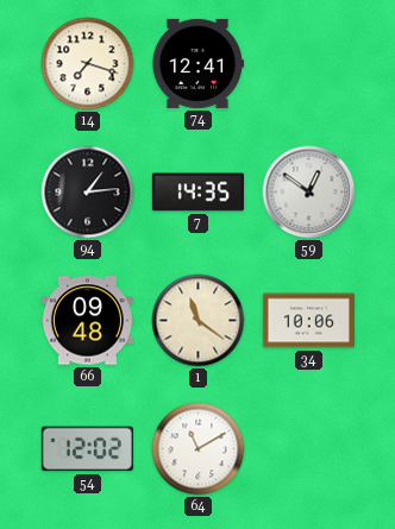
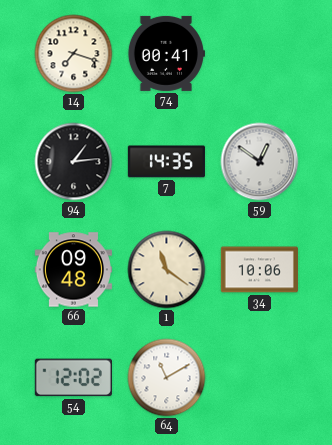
74: 12:41 -> 00:41
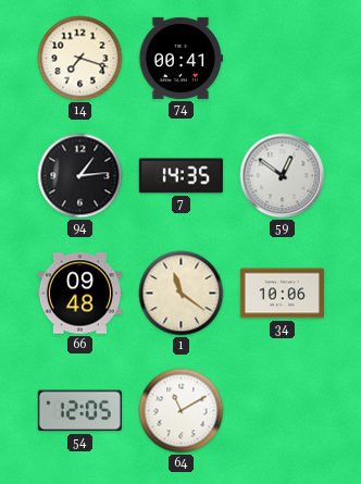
54: 12:02 -> 12:05
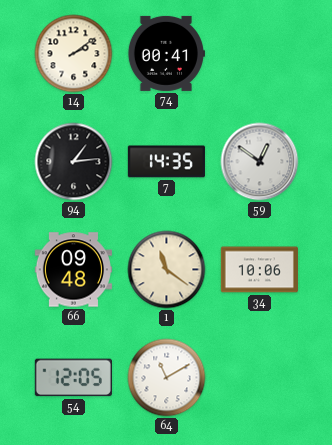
14: 7:18 -> 2:09
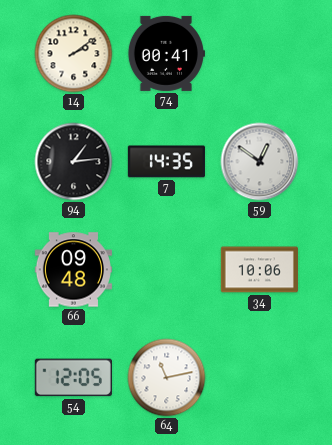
1: 11:21 -> none
64: 11:10 -> 11:13
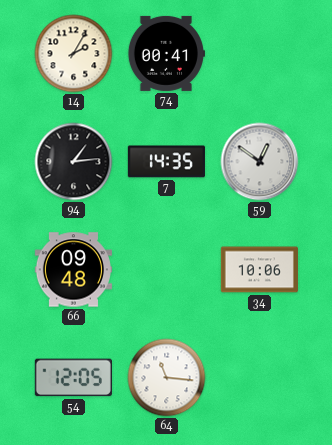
14: 2:09 -> 2:05
64: 11:13 -> 11:16
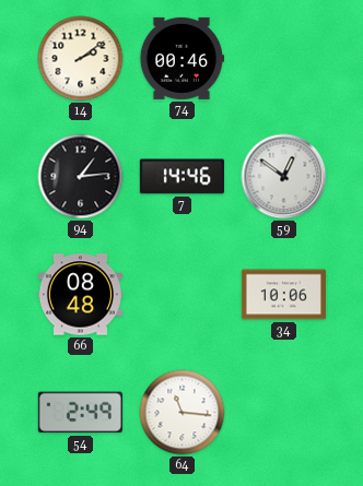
14: 2:05 -> 2:09
74: 00:41 -> 00:46
7: 14:35 -> 14:46
66: 09:48 -> 08:48
54: 12:05 -> 2:49
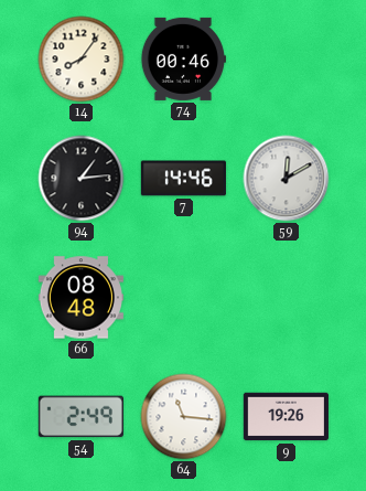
14: 2:09 -> 8:06
59: 12:51 -> 12:10
34: 10:06 -> none
9: none -> 19:26
